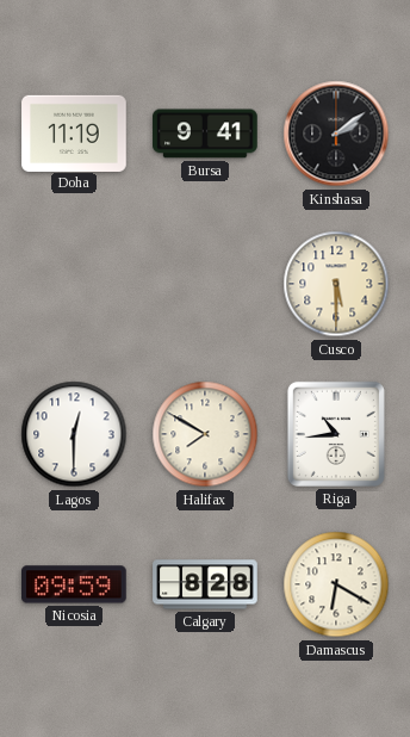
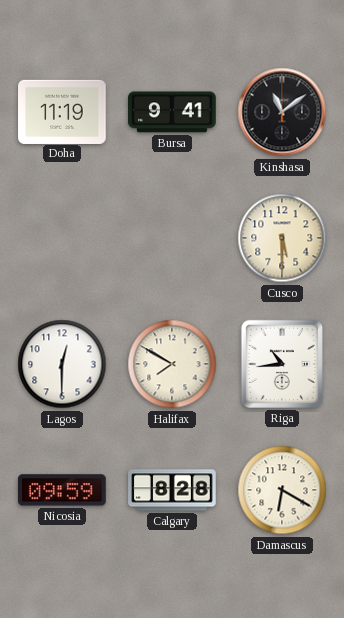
Kinshasa: 2:09 -> 11:09
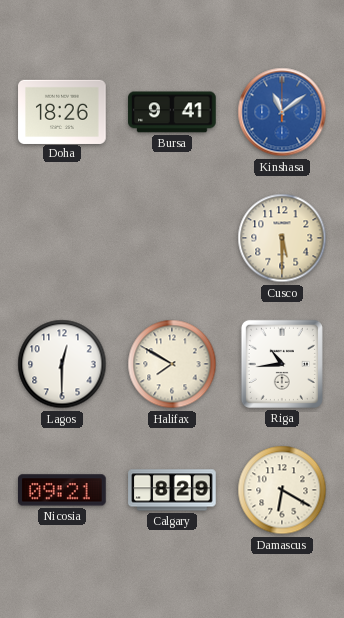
Doha: 11:19 -> 18:26
Kinshasa dial: black -> blue
Nicosia: 09:59 -> 09:21
Calgary: 8:28 -> 8:29
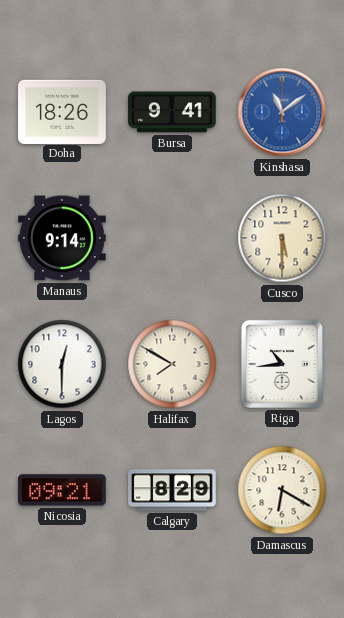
Manaus: none -> 9:14
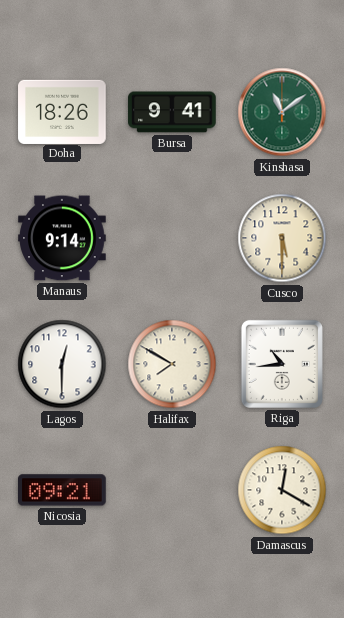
Kinshasa dial: blue -> green
Calgary: 8:29 -> none
Damascus: 6:20 -> 12:20
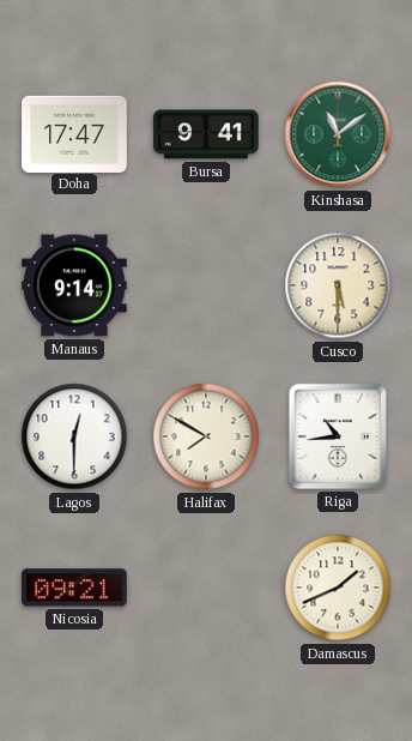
Doha: 18:26 -> 17:47
Damascus: 12:20 -> 1:41
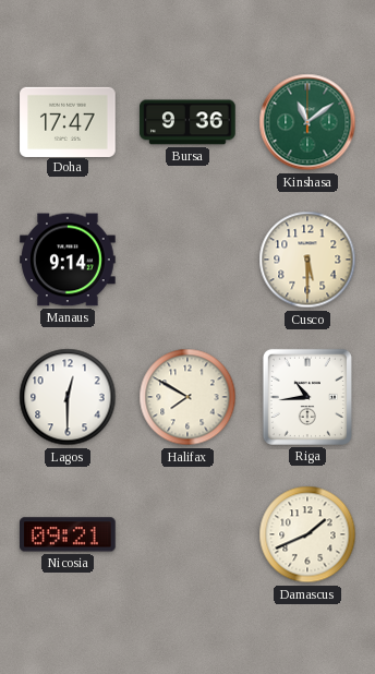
Bursa: 9:41 -> 9:36
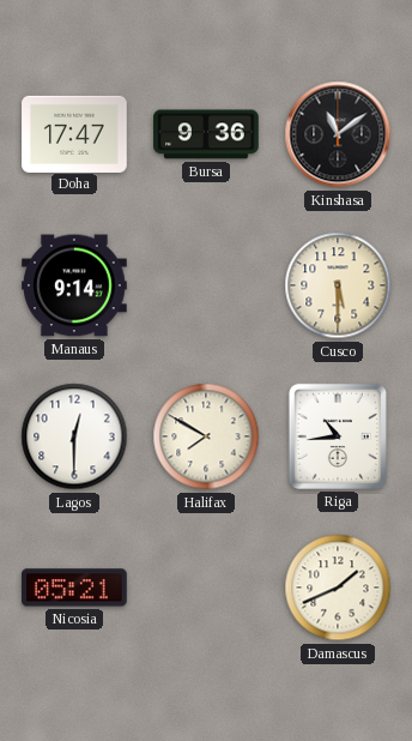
Kinshasa dial: green -> black
Nicosia: 09:21 -> 05:21
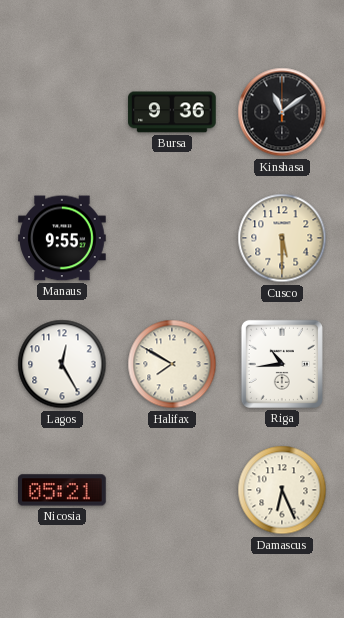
Doha: 17:47 -> none
Manaus: 9:14 -> 9:55
Lagos: 12:30 -> 12:25
Damascus: 1:41 -> 6:26
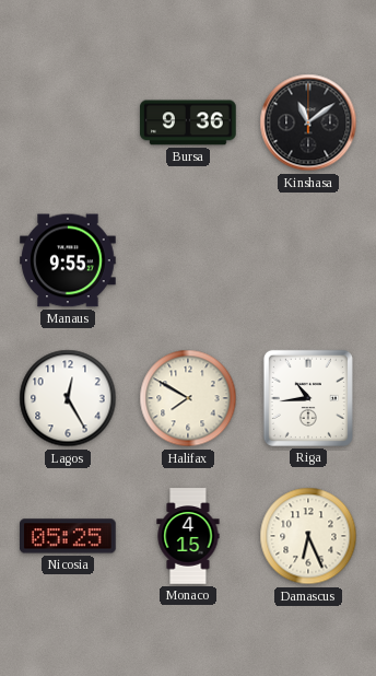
Cusco: 5:30 -> none
Nicosia: 05:21 -> 05:25
Monaco: none -> 4:15
